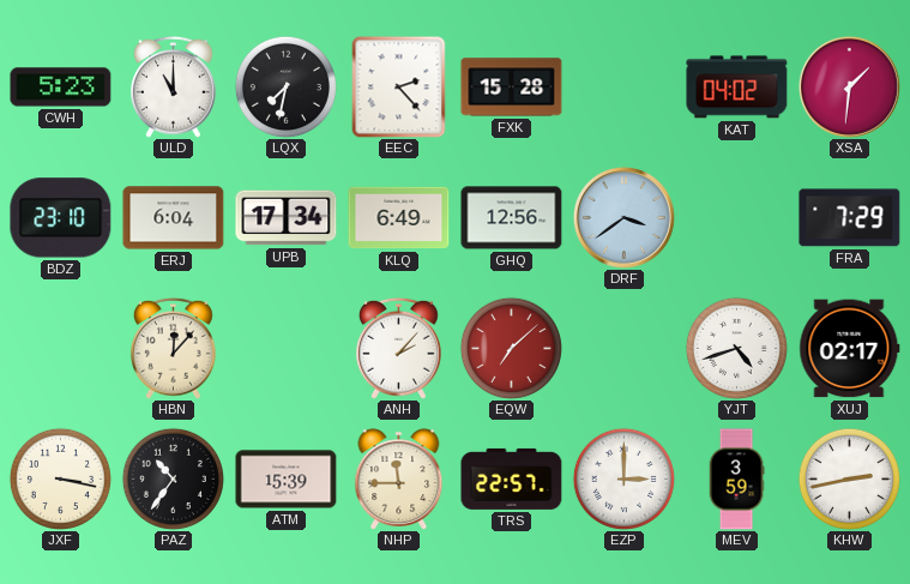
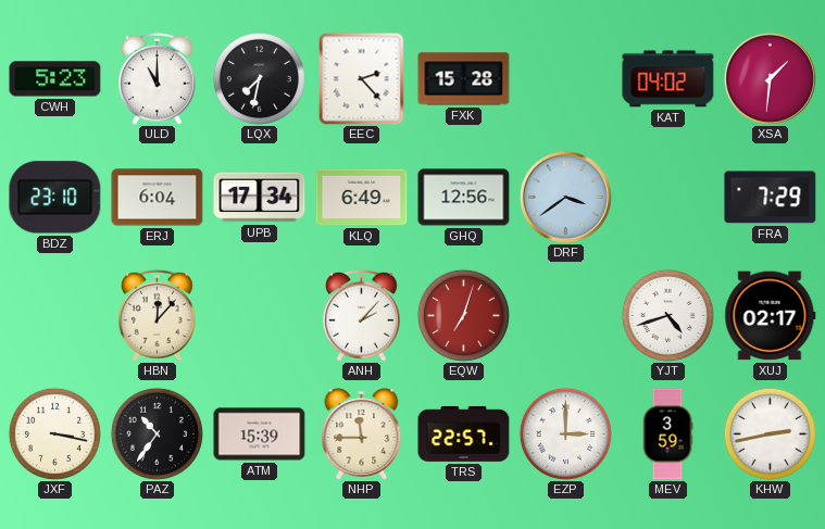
EQW: 7:08 -> 7:03
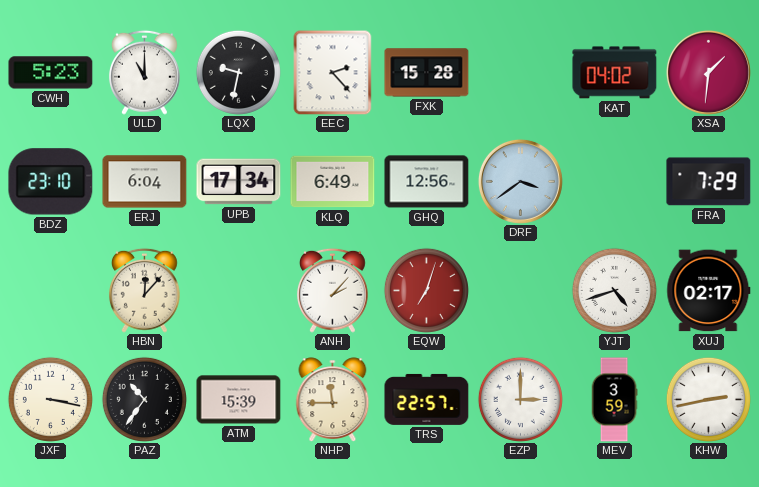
LQX: 7:32 -> 9:32
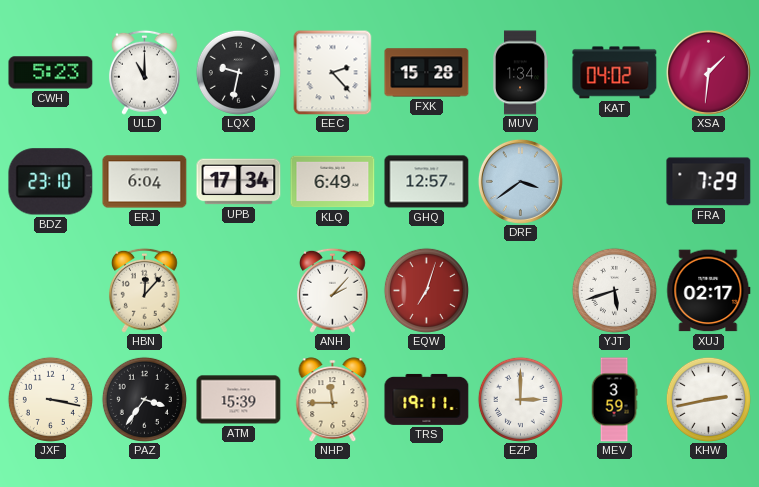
MUV: none -> 1:34
GHQ: 12:56 -> 12:57
YJT: 4:42 -> 5:42
PAZ: 10:36 -> 3:36
TRS: 22:57 -> 19:11
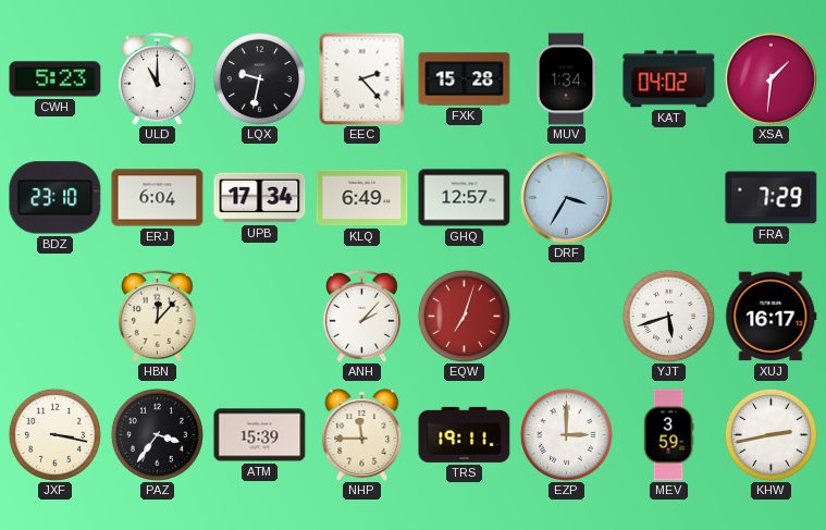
DRF: 3:39 -> 3:35
XUJ: 02:17 -> 16:17
